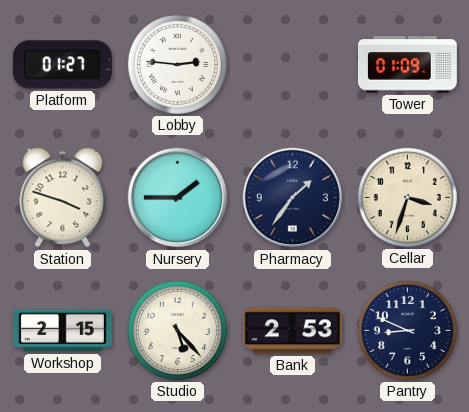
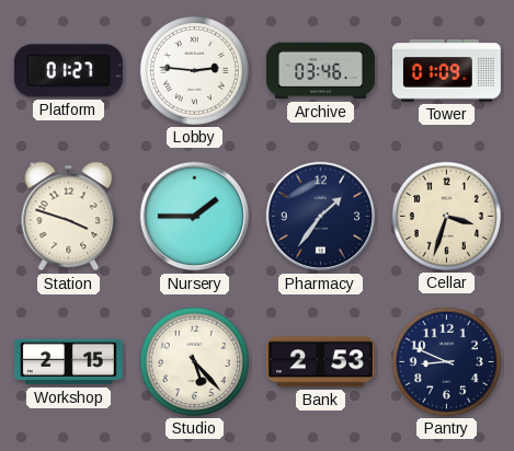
Archive: none -> 03:46
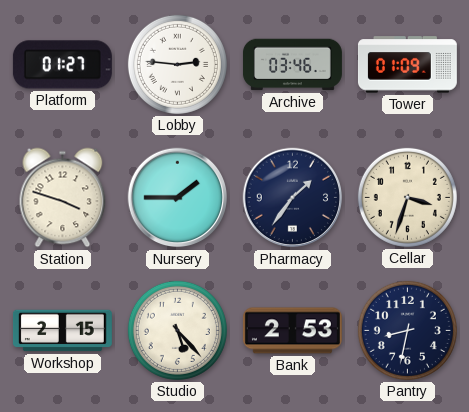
Pantry: 8:49 -> 8:32
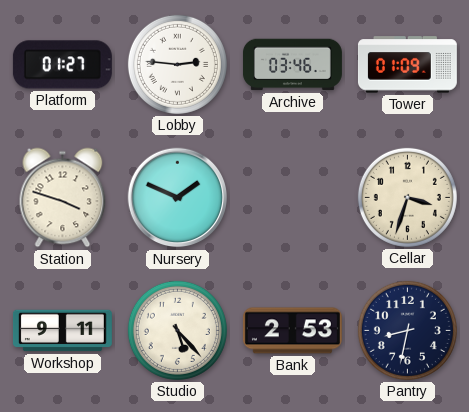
Nursery: 1:45 -> 1:49
Pharmacy: 1:36 -> none
Workshop: 2:15 -> 9:11
